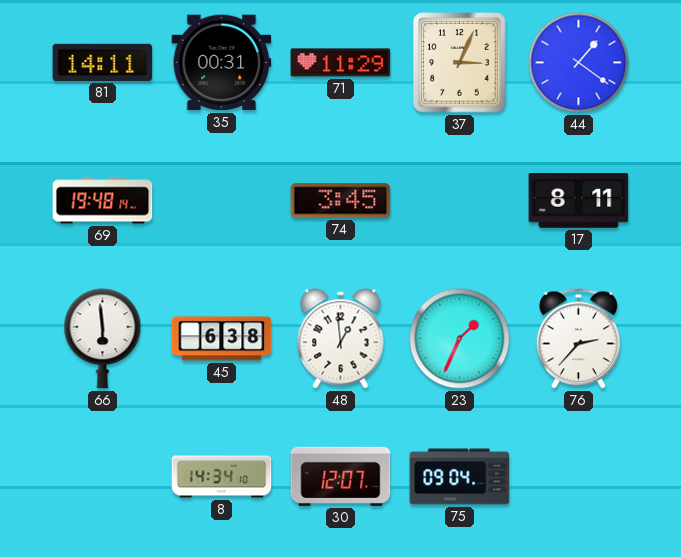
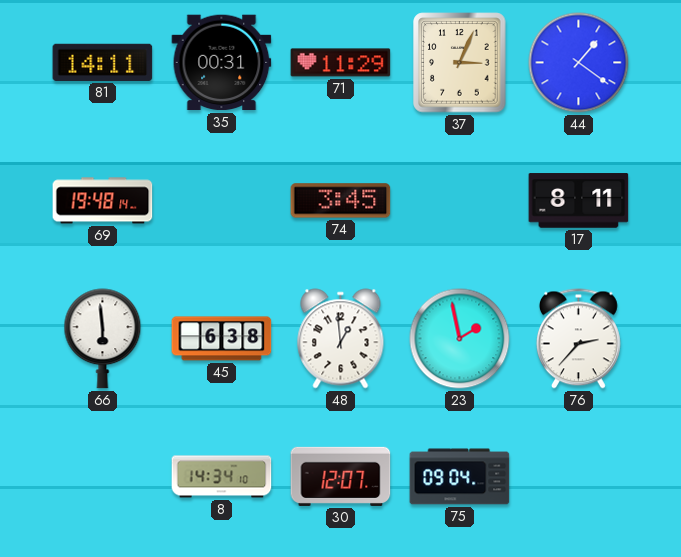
23: 1:34 -> 1:58
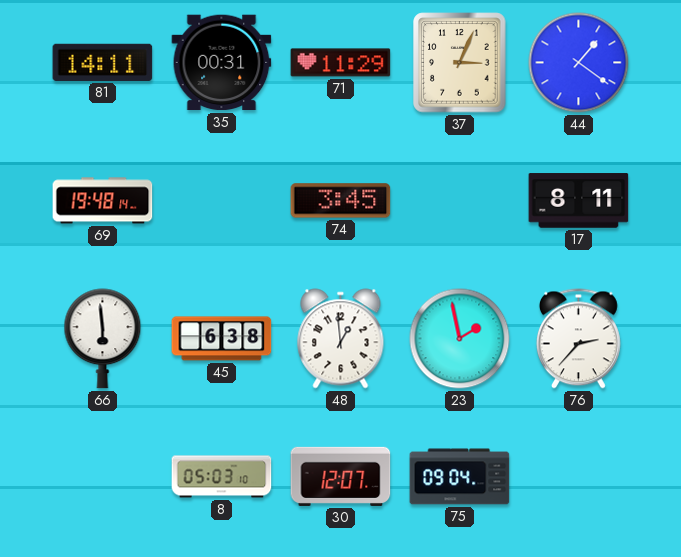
8: 14:34 -> 05:03
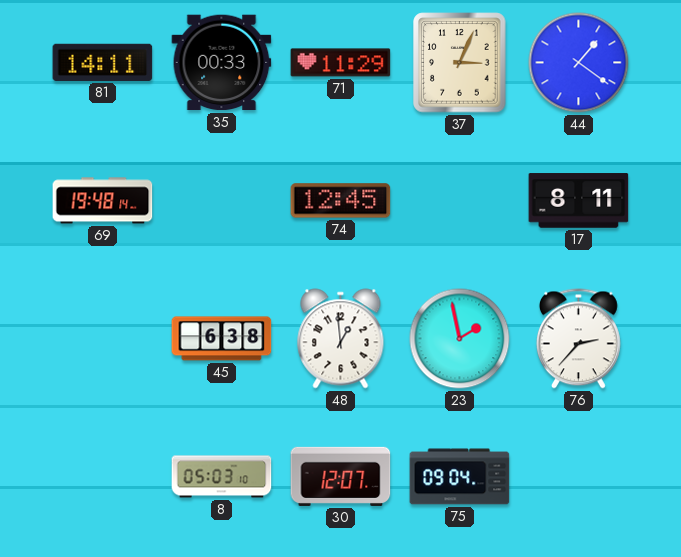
35: 00:31 -> 00:33
74: 3:45 -> 12:45
66: 5:59 -> none
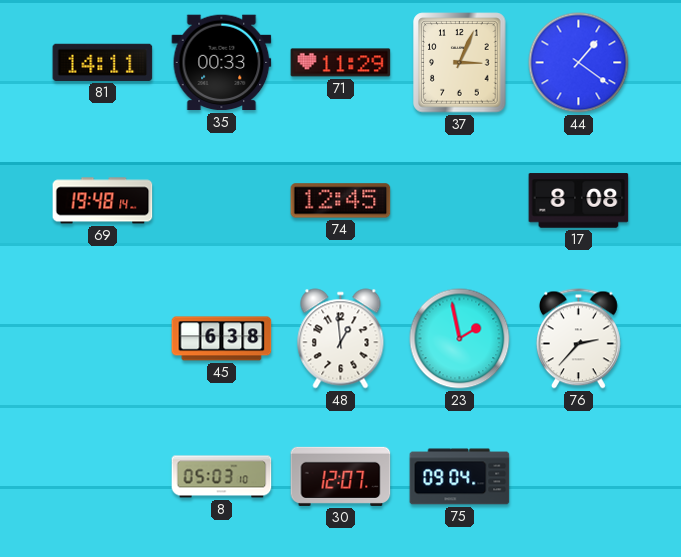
17: 8:11 -> 8:08
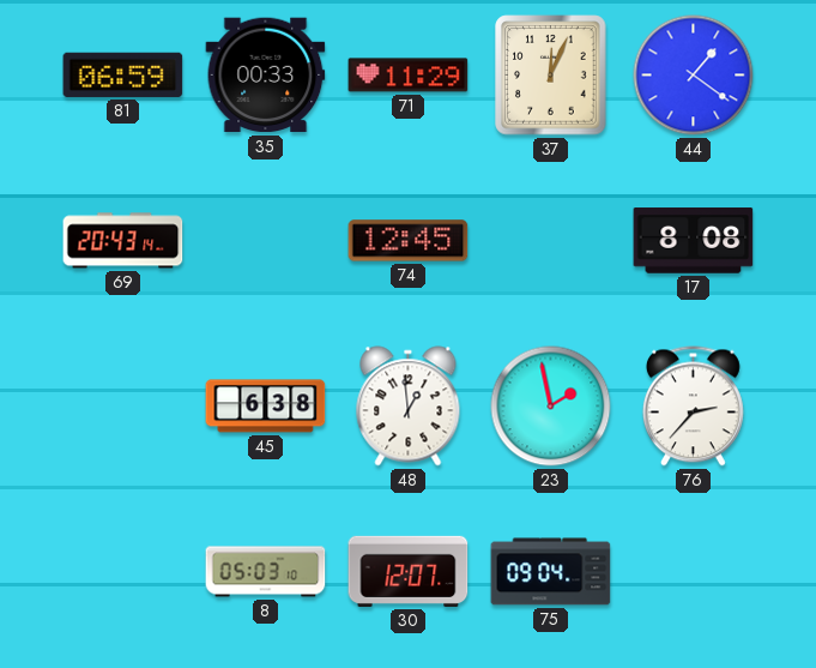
81: 14:11 -> 06:59
37: 3:04 -> 12:04
69: 19:48 -> 20:43
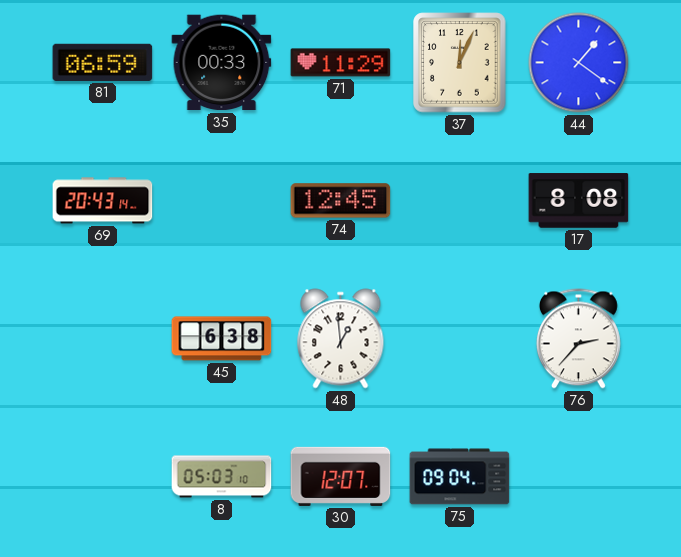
23: 1:58 -> none
